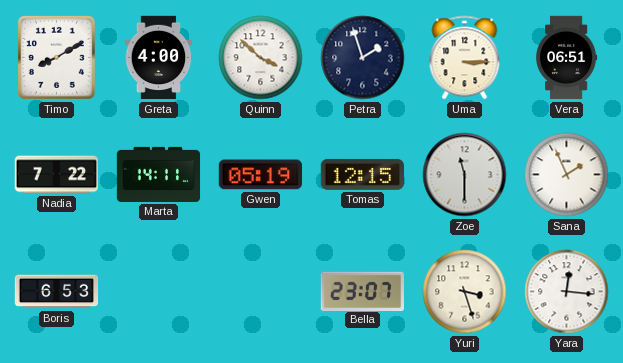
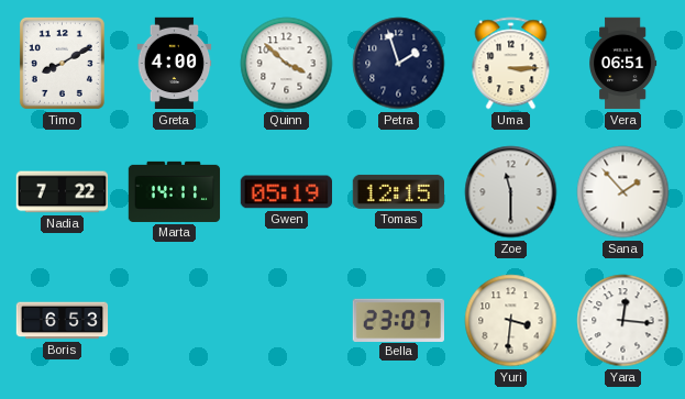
Sana: 1:56 -> 1:53
Yuri: 3:27 -> 3:31
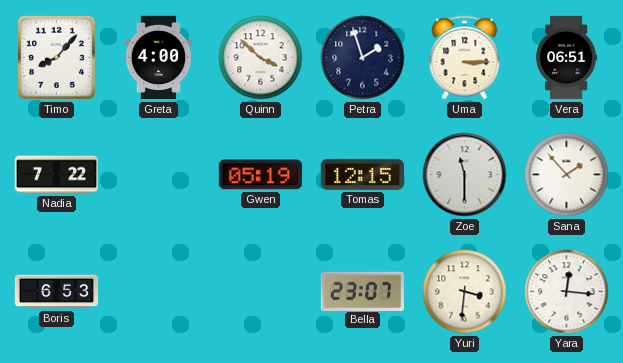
Timo: 8:10 -> 8:07
Marta: 14:11 -> none
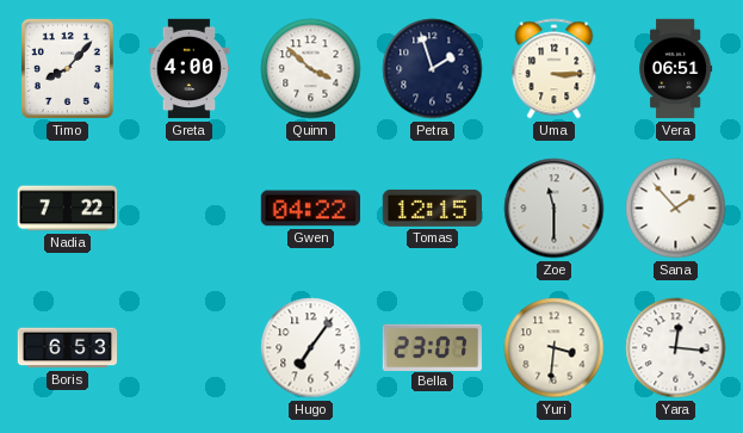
Gwen: 05:19 -> 04:22
Hugo: none -> 7:06
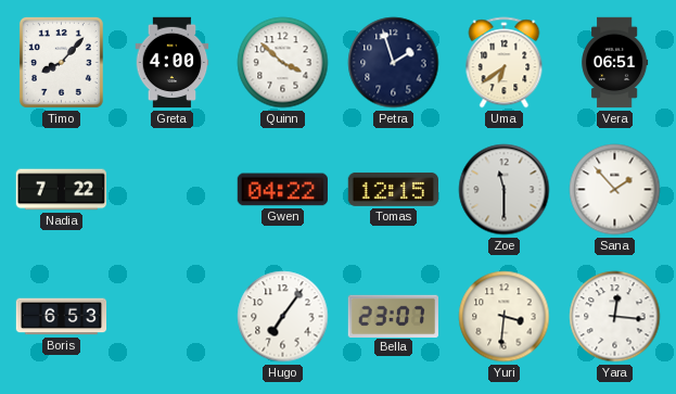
Uma: 3:15 -> 6:39
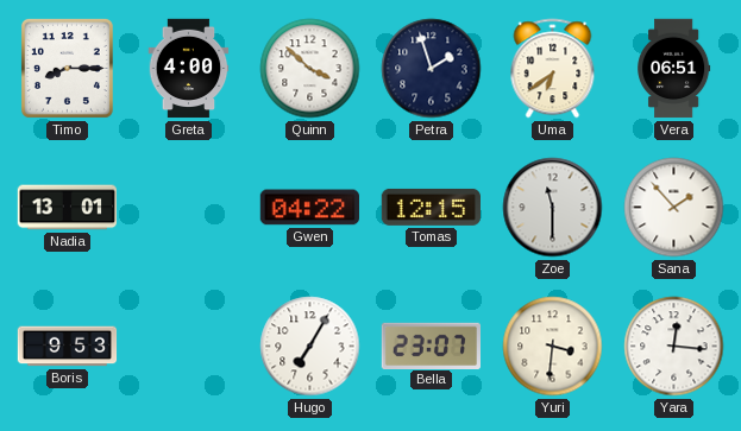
Timo: 8:07 -> 8:15
Nadia: 7:22 -> 13:01
Boris: 6:53 -> 9:53
Hugo: 7:06 -> 7:05
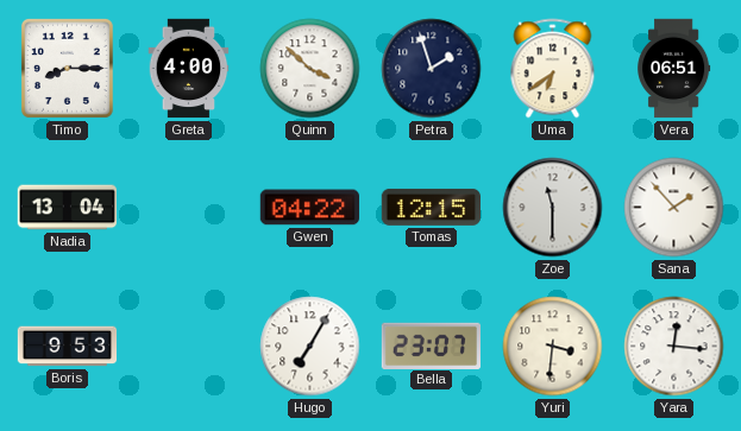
Nadia: 13:01 -> 13:04
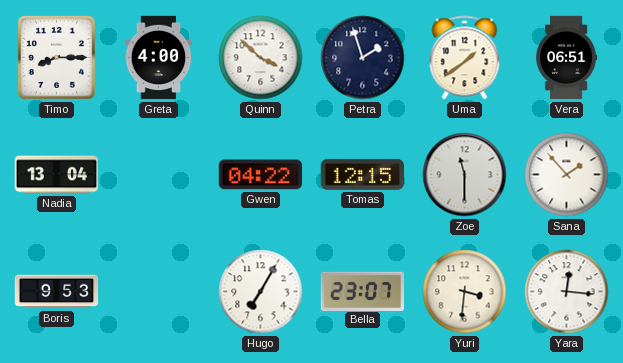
Uma: 6:39 -> 1:39
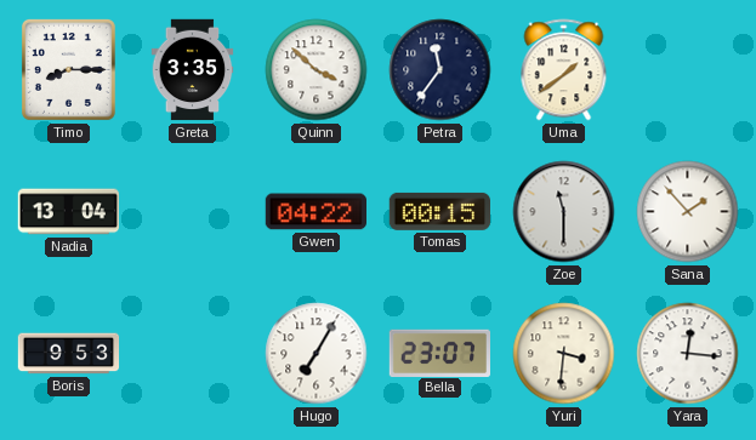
Greta: 4:00 -> 3:35
Petra: 1:57 -> 11:36
Vera: 06:51 -> none
Tomas: 12:15 -> 00:15
